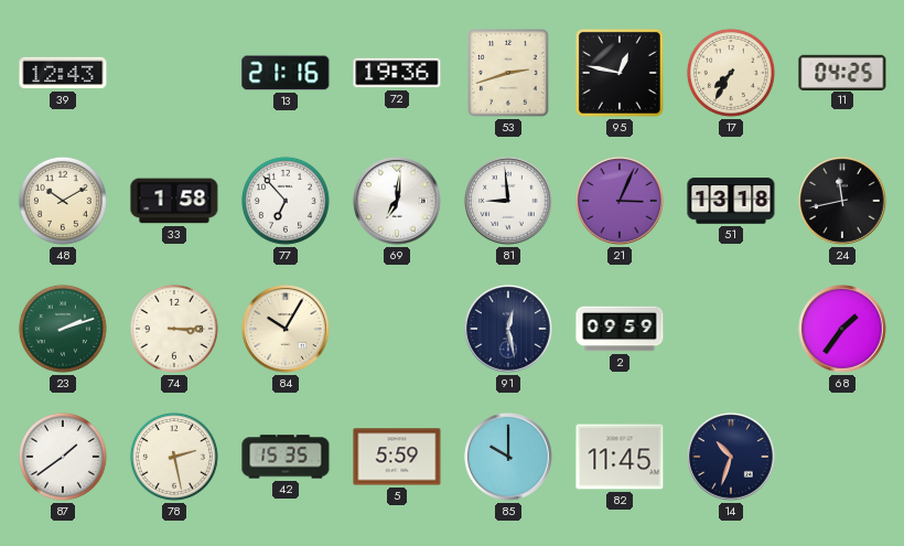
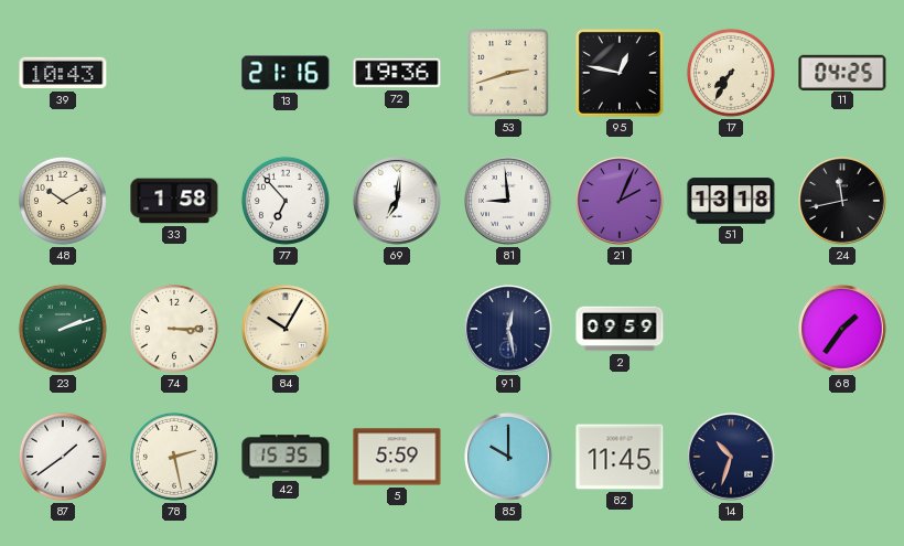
39: 12:43 -> 10:43
21: 3:04 -> 2:04
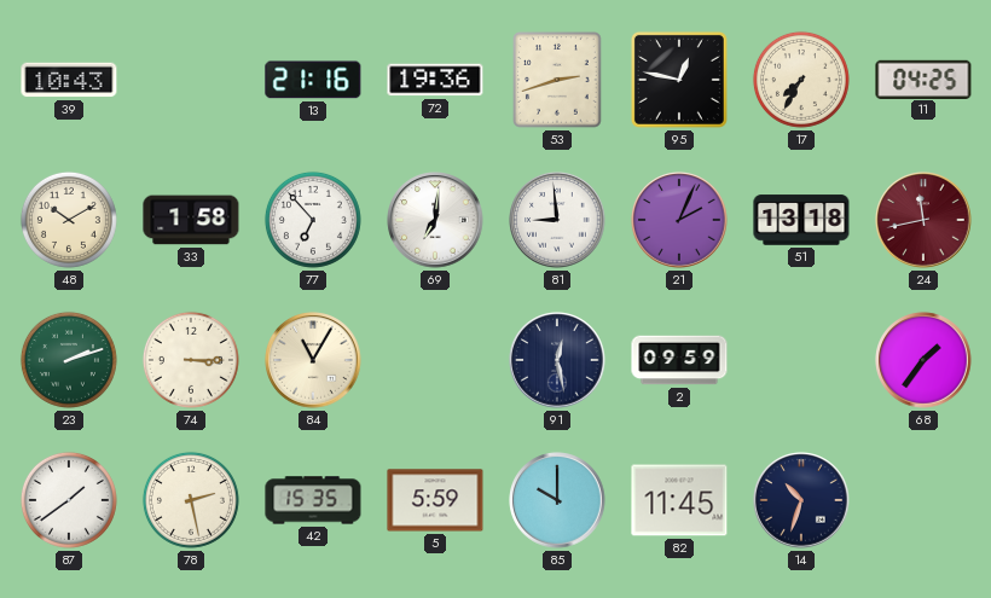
24 dial: black -> burgundy
84: 10:05 -> 11:05
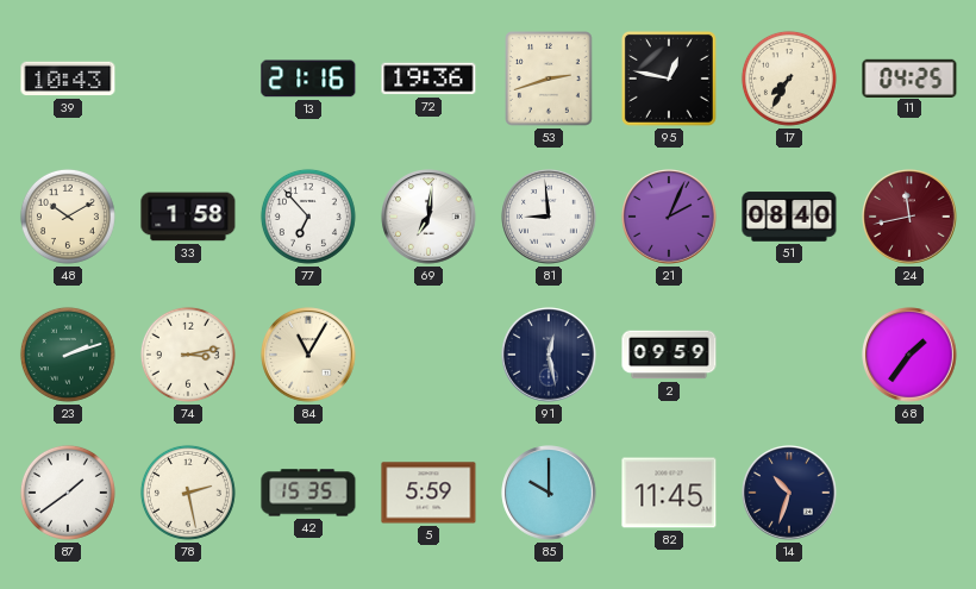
51: 13:18 -> 08:40
74: 3:15 -> 3:13
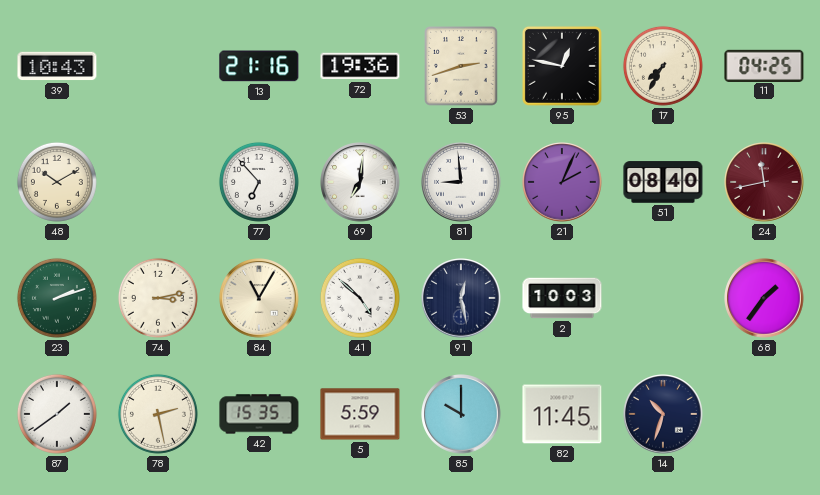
33: 1:58 -> none
41: none -> 4:52
2: 09:59 -> 10:03
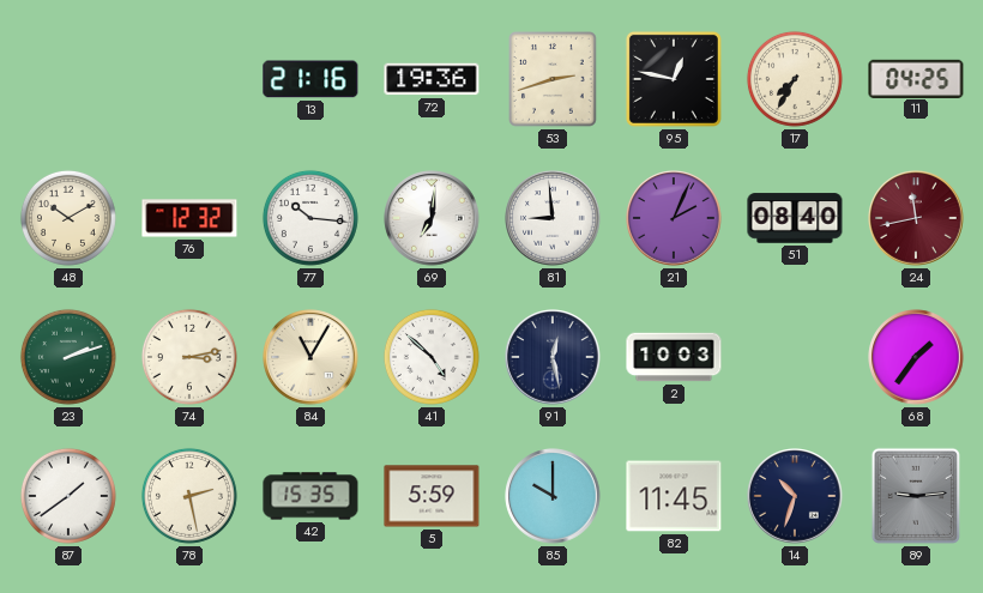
39: 10:43 -> none
76: none -> 12:32
77: 6:53 -> 10:16
89: none -> 9:14
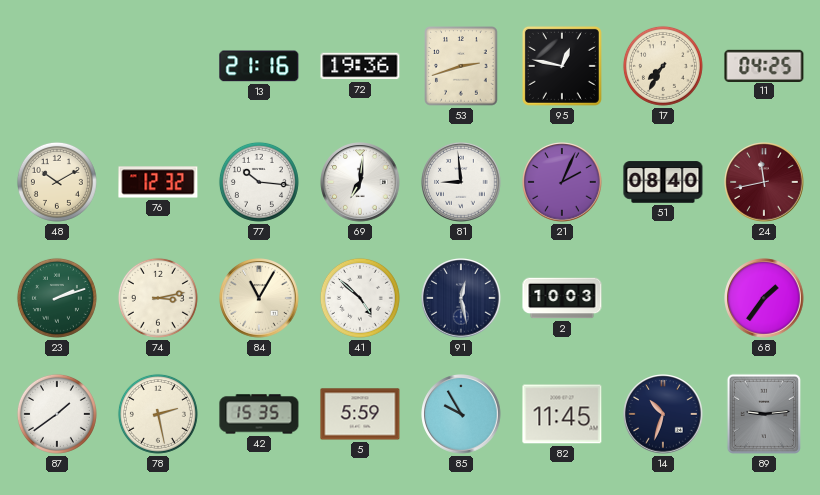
85: 10:00 -> 9:55
